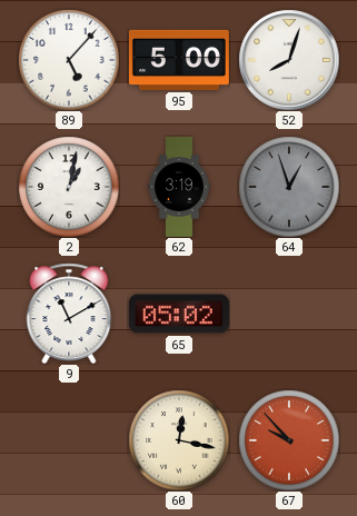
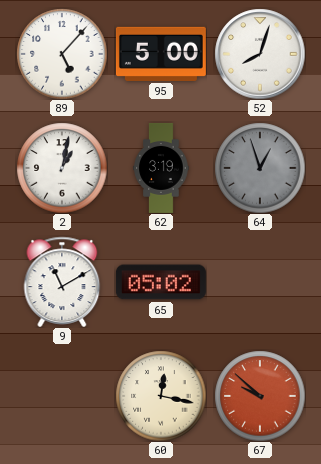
67: 9:53 -> 9:52
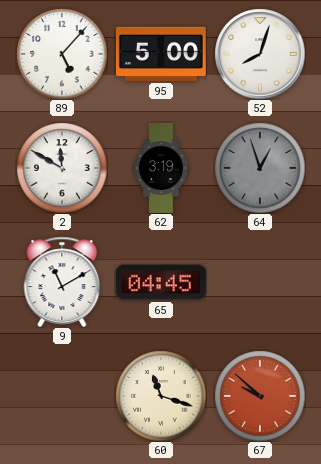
2: 1:02 -> 11:50
65: 05:02 -> 04:45
60: 12:17 -> 11:18
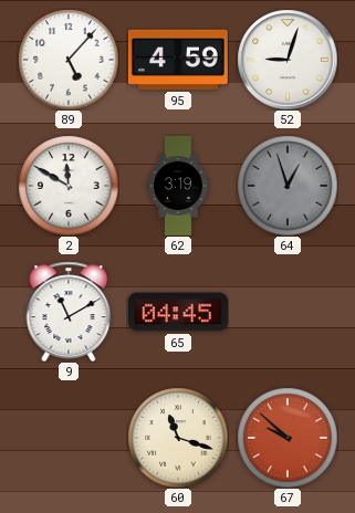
95: 5:00 -> 4:59
52: 8:03 -> 9:03
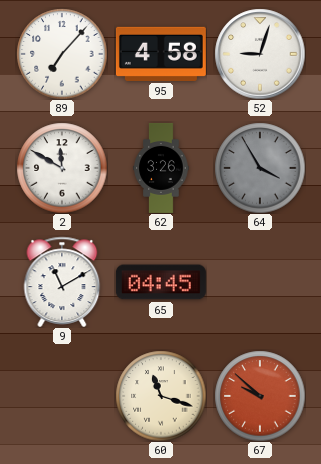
89: 5:07 -> 7:07
95: 4:59 -> 4:58
62: 3:19 -> 3:26
64: 12:57 -> 3:55
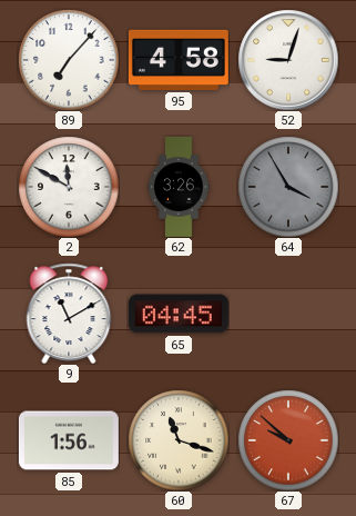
85: none -> 1:56
